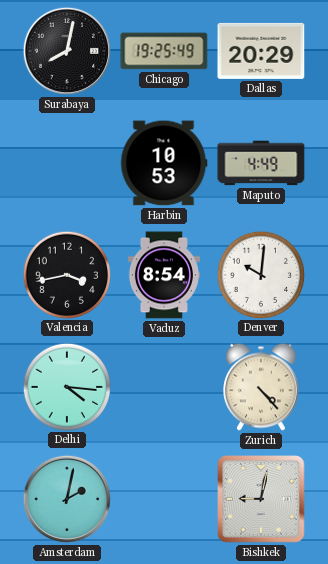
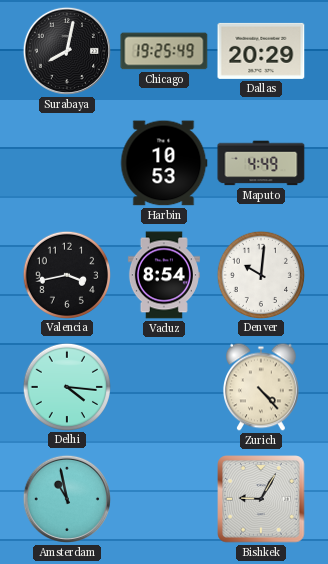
Amsterdam: 2:02 -> 10:58
Bishkek: 9:02 -> 9:05
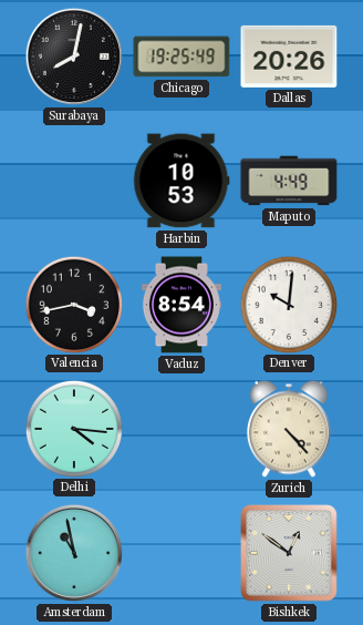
Dallas: 20:29 -> 20:26
Bishkek: 9:05 -> 12:51
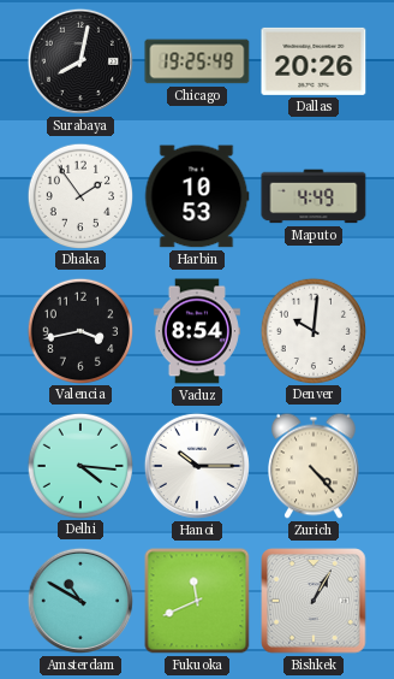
Dhaka: none -> 1:54
Hanoi: none -> 10:15
Amsterdam: 10:58 -> 10:50
Fukuoka: none -> 11:41
Bishkek: 12:51 -> 1:05
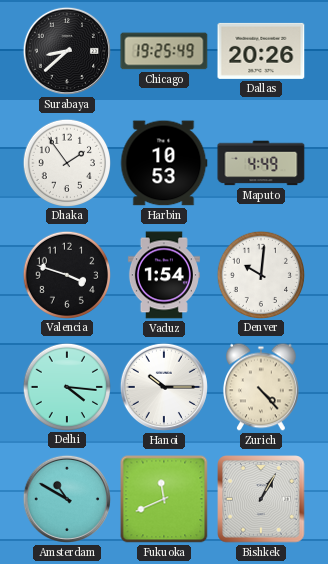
Surabaya: 8:02 -> 8:38
Valencia: 3:43 -> 3:48
Vaduz: 8:54 -> 1:54
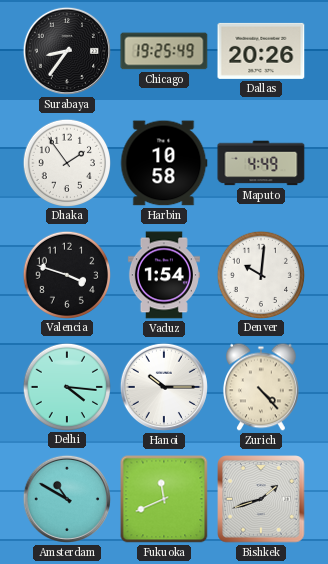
Surabaya: 8:38 -> 8:36
Harbin: 10:53 -> 10:58
Bishkek: 1:05 -> 1:42
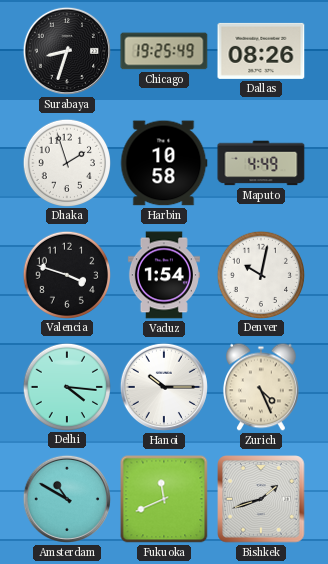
Surabaya: 8:36 -> 8:33
Dallas: 20:26 -> 08:26
Dhaka: 1:54 -> 1:57
Denver: 10:01 -> 10:02
Zurich: 4:23 -> 4:26
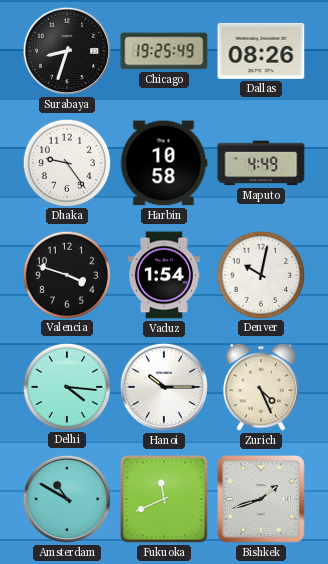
Dhaka: 1:57 -> 9:24
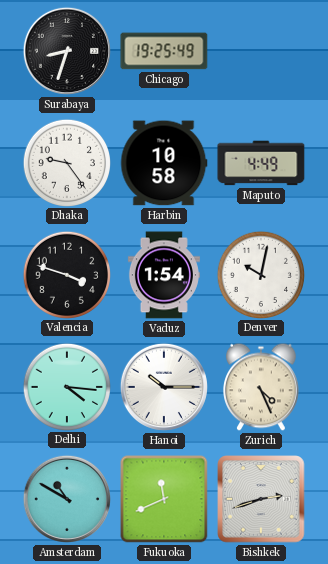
Dallas: 08:26 -> none
Bishkek: 1:42 -> 2:42
